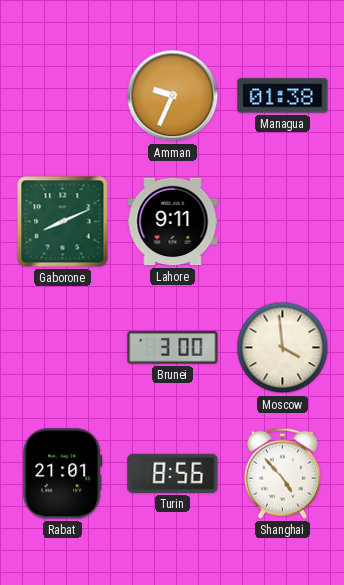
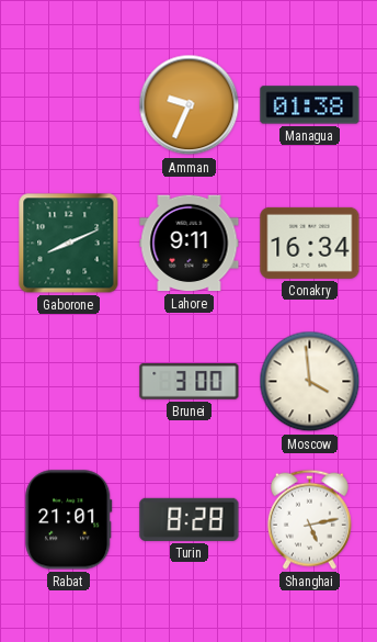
Conakry: none -> 16:34
Turin: 8:56 -> 8:28
Shanghai: 4:53 -> 5:13
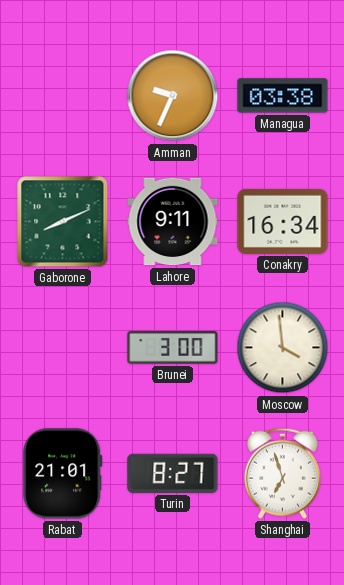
Managua: 01:38 -> 03:38
Turin: 8:28 -> 8:27
Shanghai: 5:13 -> 6:57
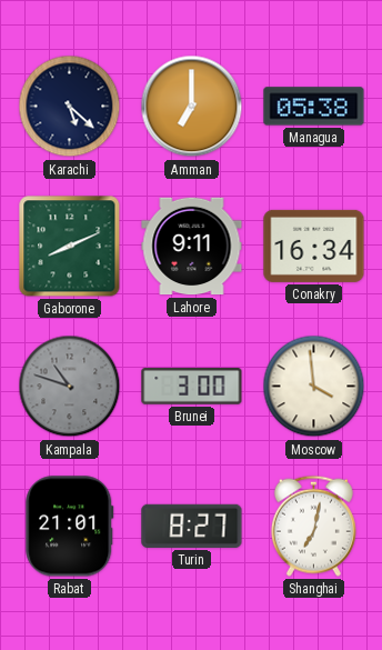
Karachi: none -> 5:22
Amman: 9:34 -> 7:00
Managua: 03:38 -> 05:38
Kampala: none -> 10:48
Shanghai: 6:57 -> 7:02
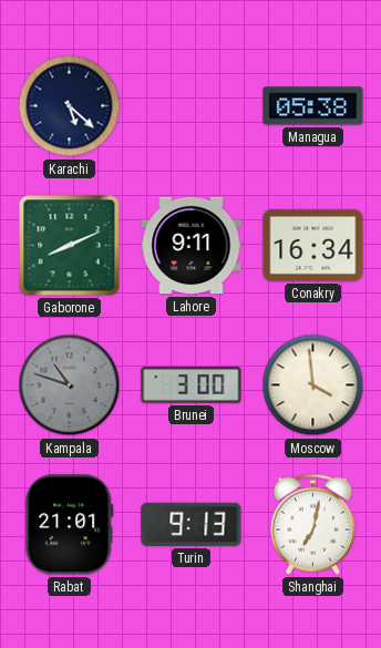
Amman: 7:00 -> none
Turin: 8:27 -> 9:13
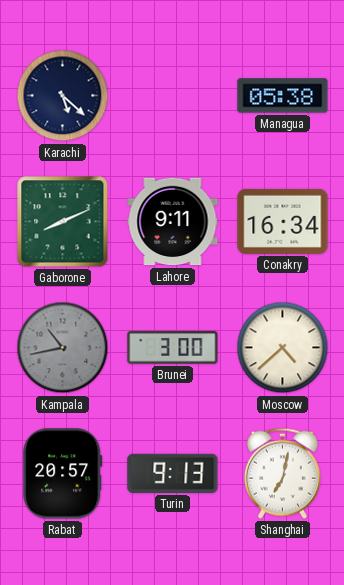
Kampala: 10:48 -> 10:43
Moscow: 3:59 -> 4:38
Rabat: 21:01 -> 20:57
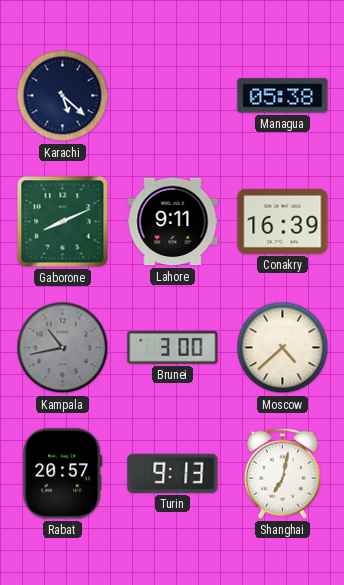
Conakry: 16:34 -> 16:39
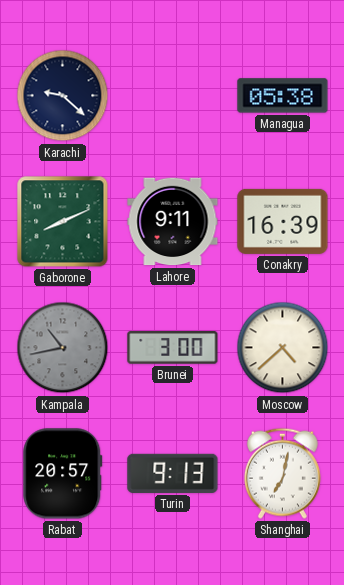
Karachi: 5:22 -> 9:22
